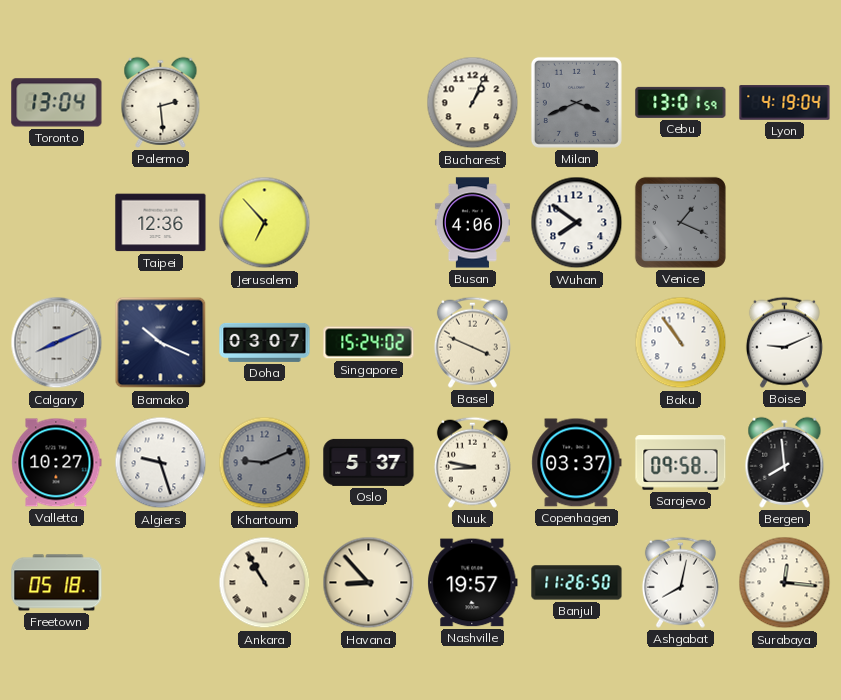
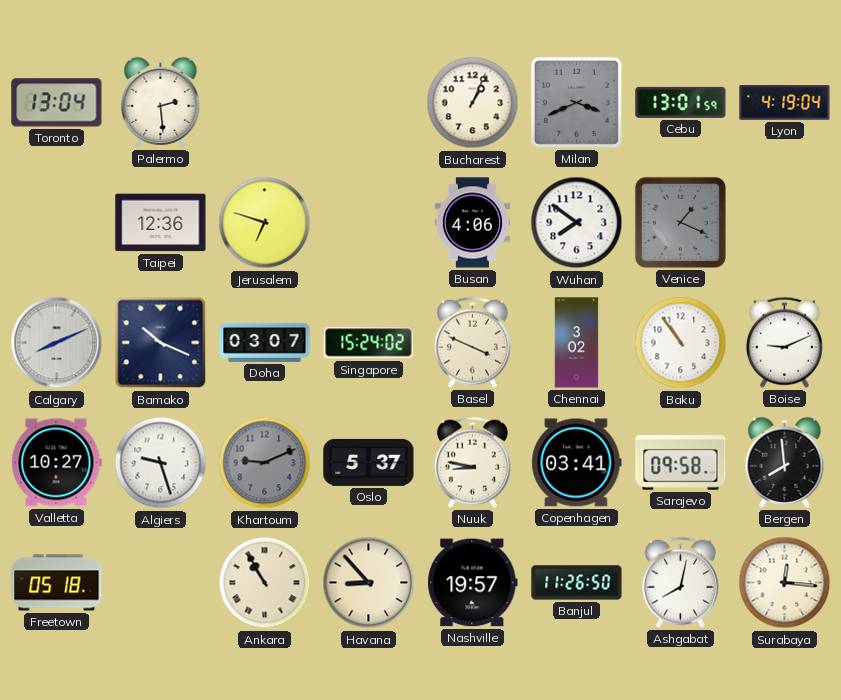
Jerusalem: 6:53 -> 6:48
Chennai: none -> 3:02
Copenhagen: 03:37 -> 03:41
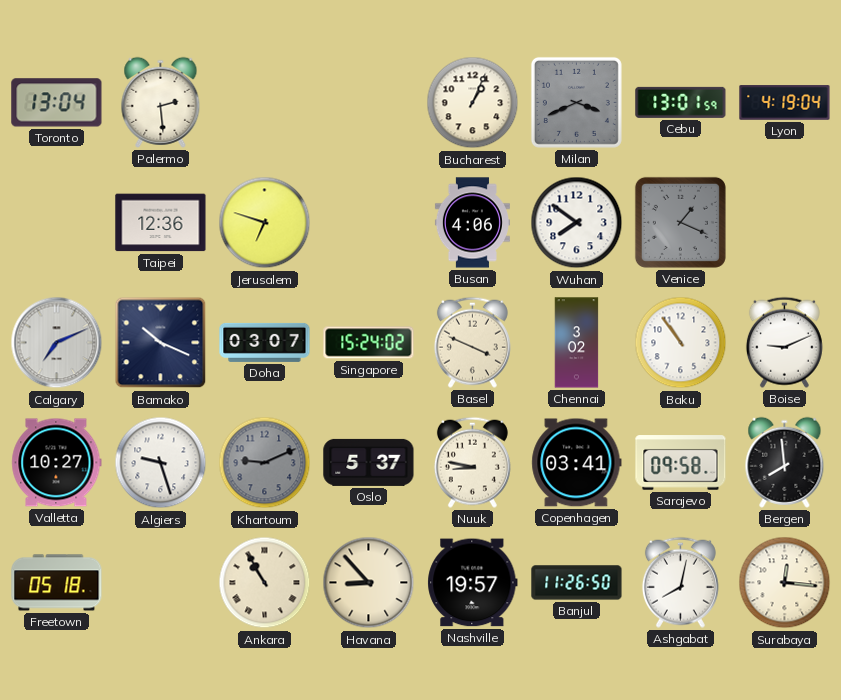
Calgary: 8:11 -> 7:11
